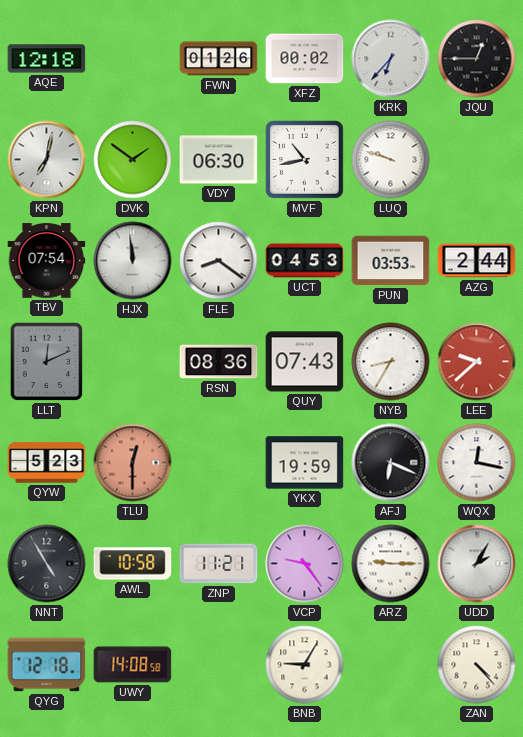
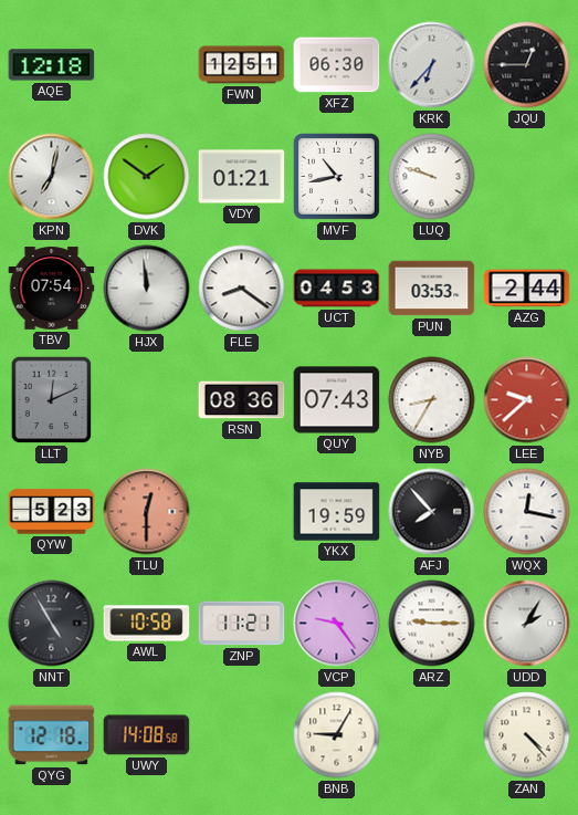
FWN: 01:26 -> 12:51
XFZ: 00:02 -> 06:30
VDY: 06:30 -> 01:21
AFJ: 6:19 -> 7:53
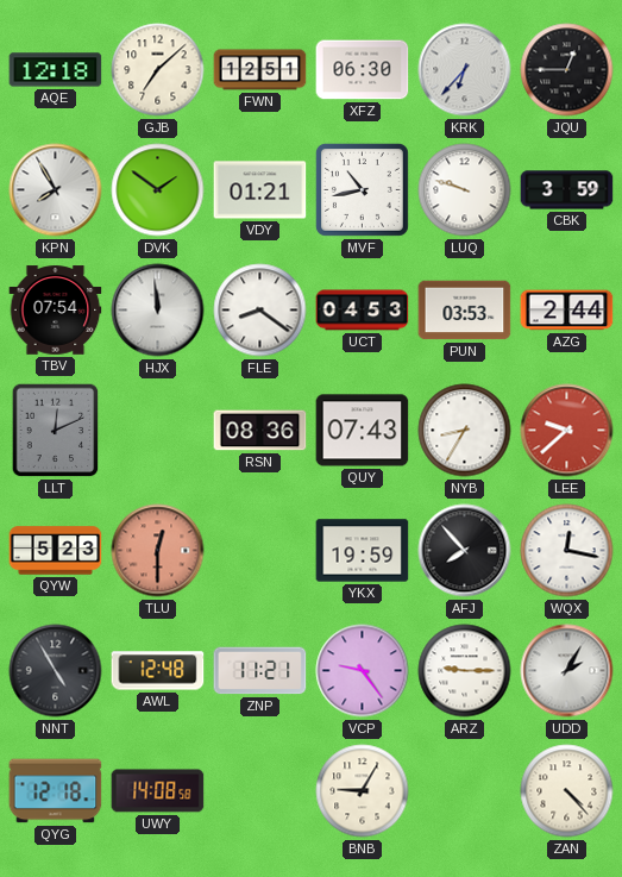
GJB: none -> 7:08
KPN: 7:02 -> 7:55
CBK: none -> 3:59
AWL: 10:58 -> 12:48
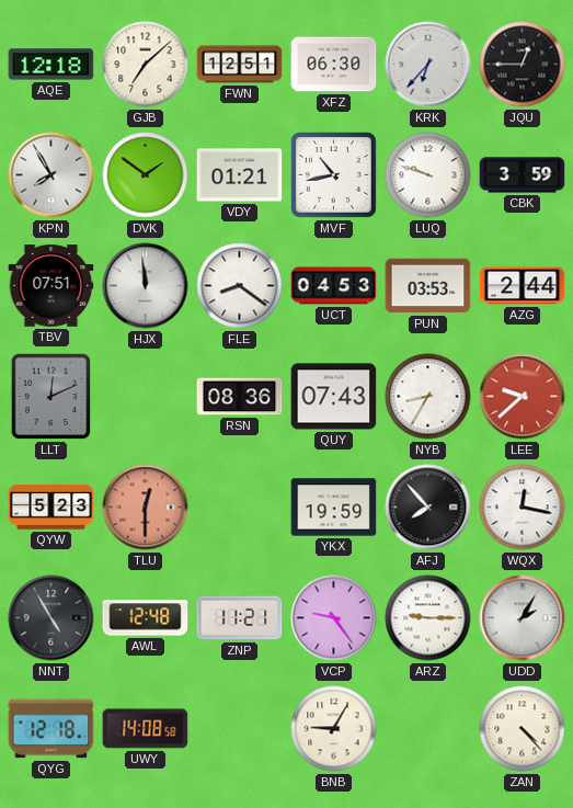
TBV: 07:54 -> 07:51
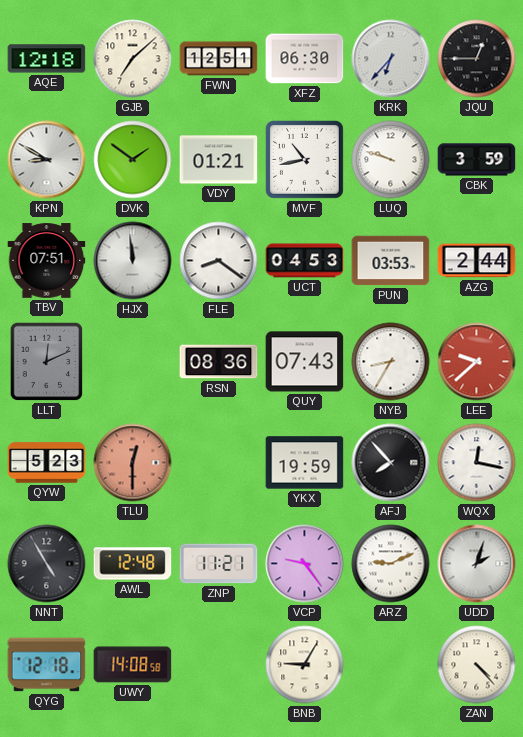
KPN: 7:55 -> 8:50
ARZ: 9:15 -> 9:11
UDD: 2:05 -> 2:03
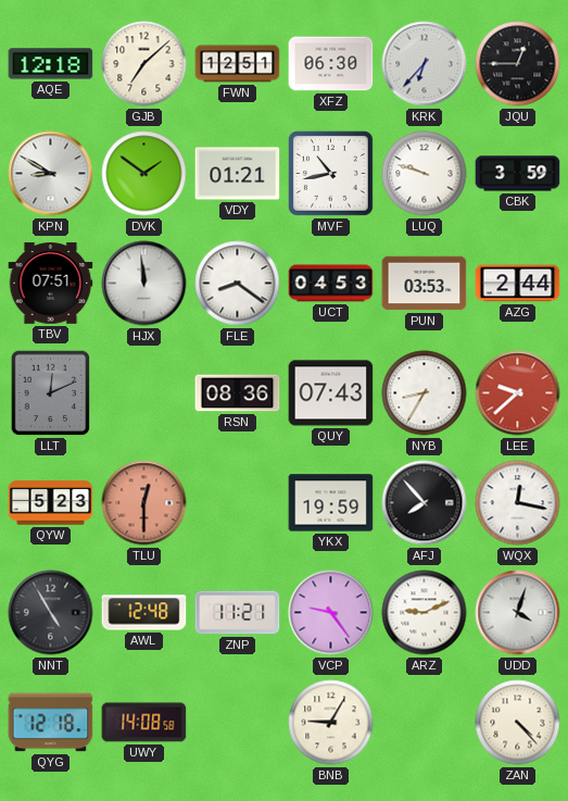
UDD: 2:03 -> 4:03
